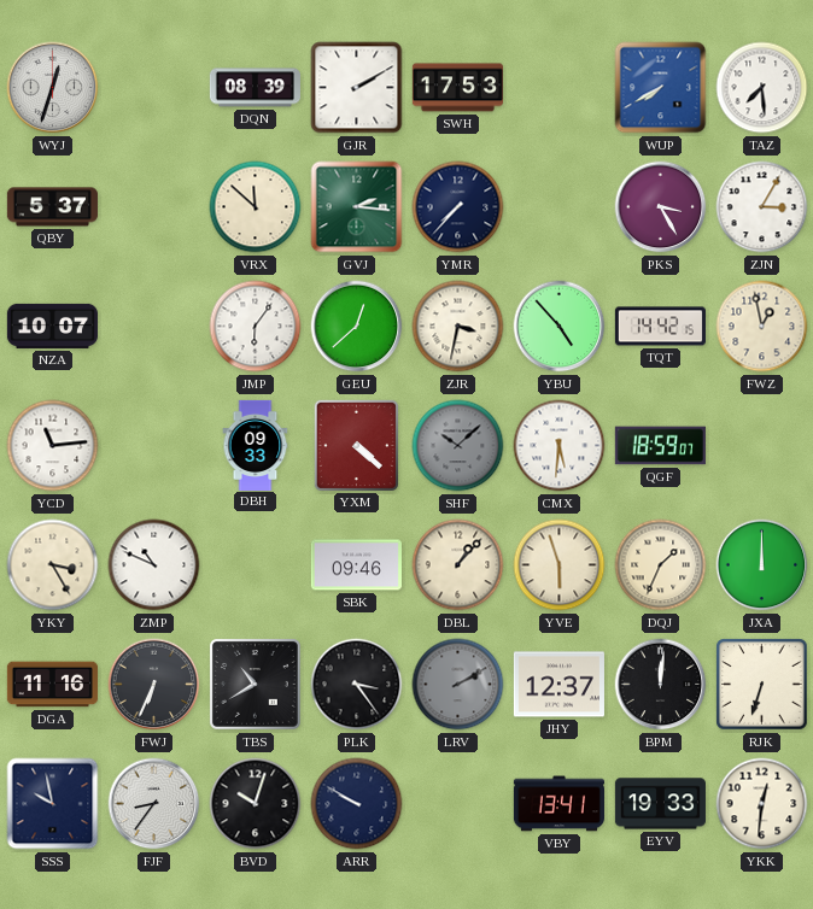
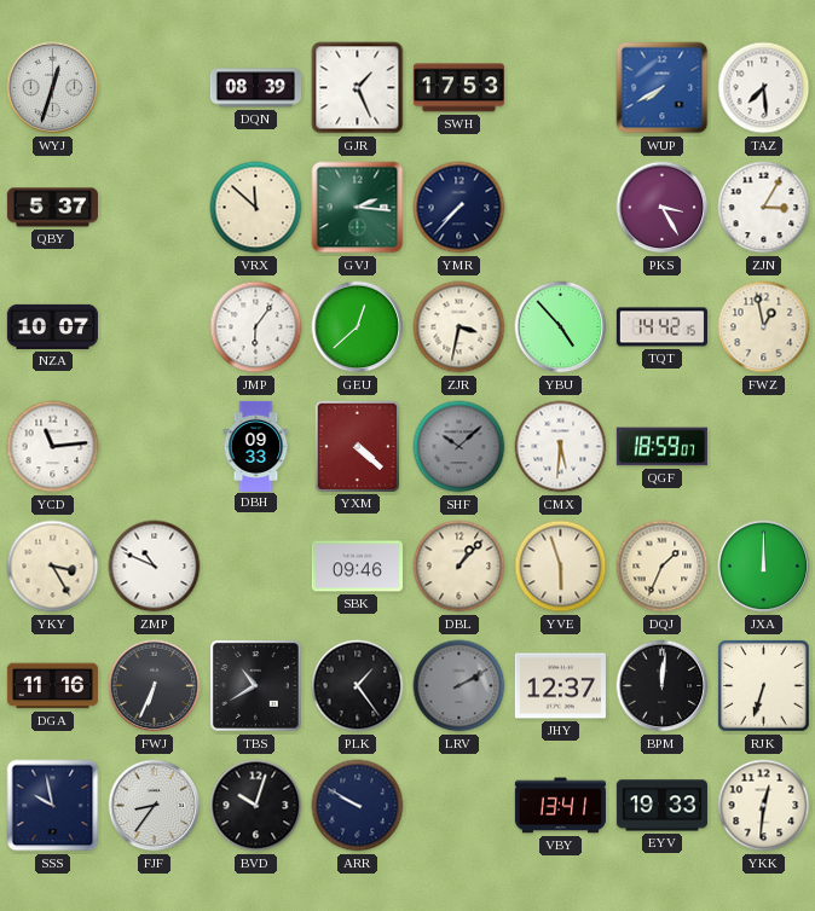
GJR: 2:10 -> 1:26
PLK: 3:24 -> 1:24
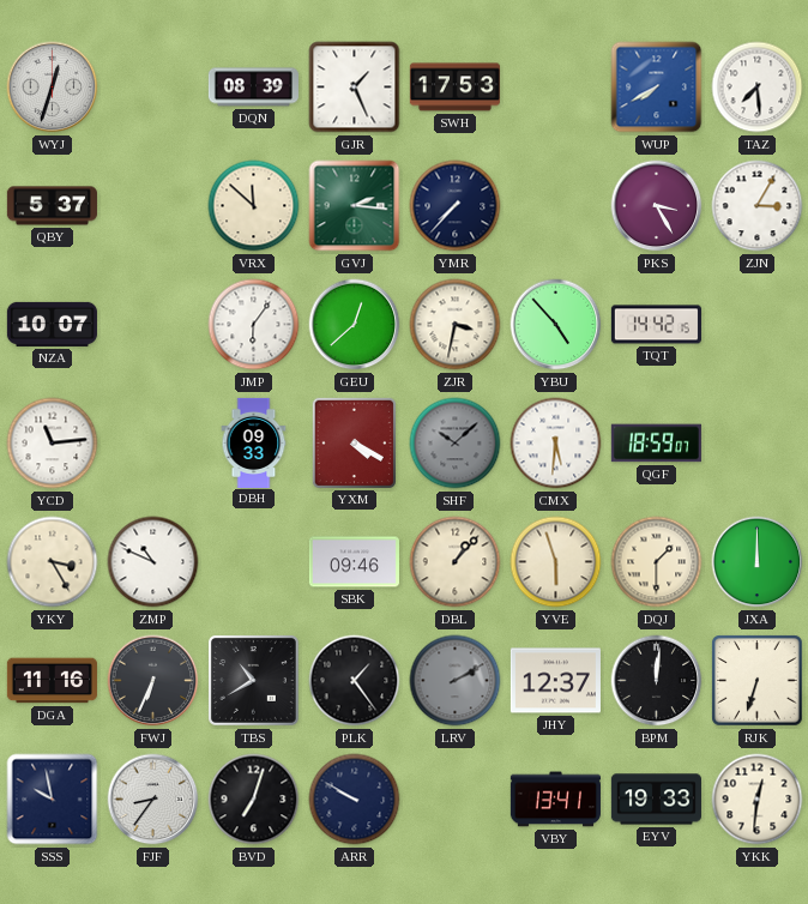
FWZ: 12:58 -> none
YXM: 4:22 -> 4:20
DQJ: 1:34 -> 1:30
BVD: 10:03 -> 7:03
